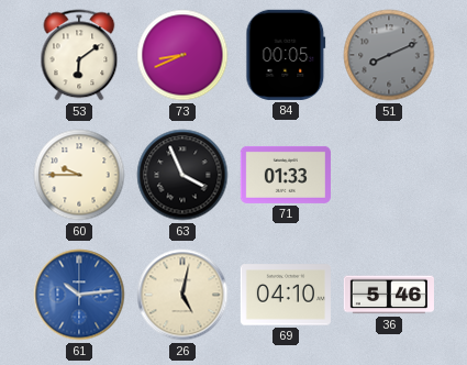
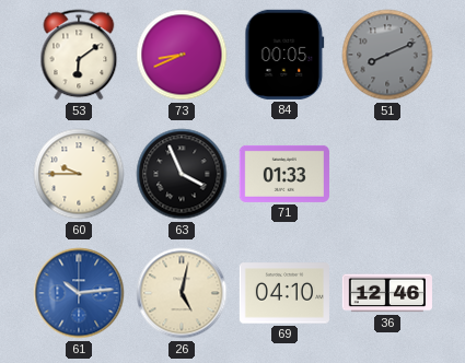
36: 5:46 -> 12:46
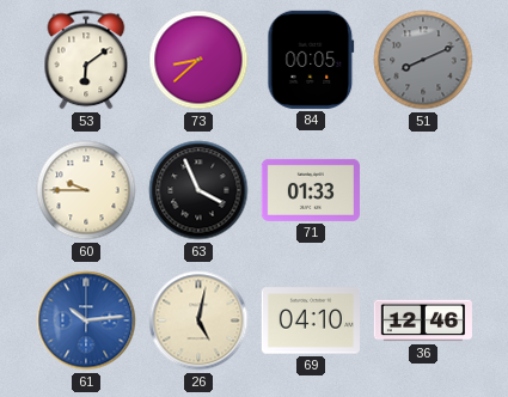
73: 8:41 -> 8:38
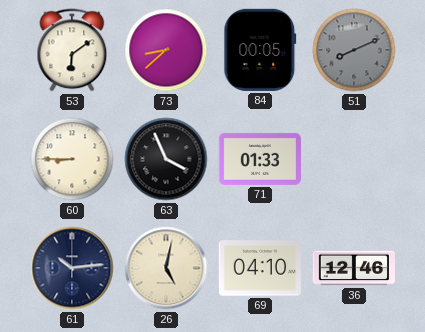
60: 9:45 -> 8:45
61 dial: blue -> navy
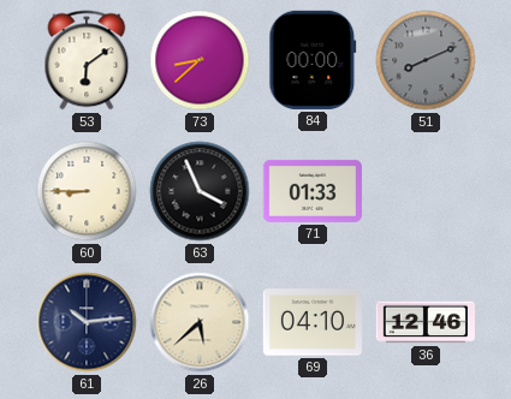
84: 00:05 -> 00:00
26: 5:02 -> 5:38
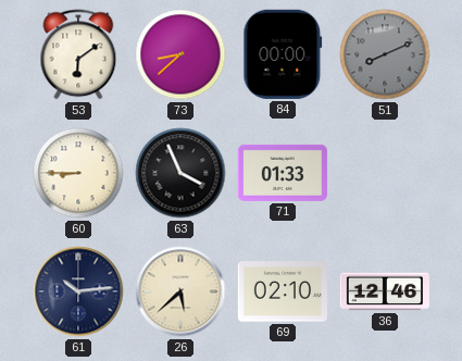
69: 04:10 -> 02:10
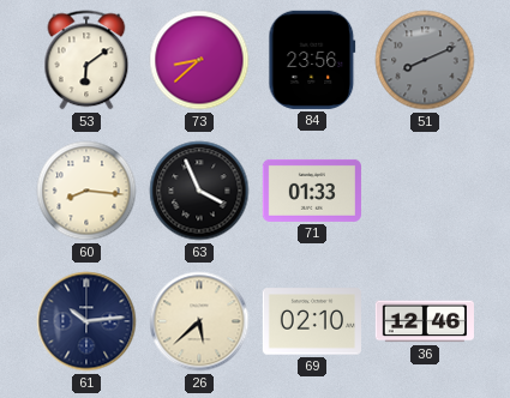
84: 00:00 -> 23:56
60: 8:45 -> 8:16
